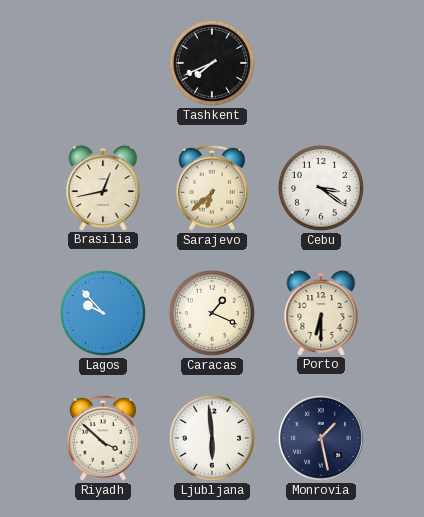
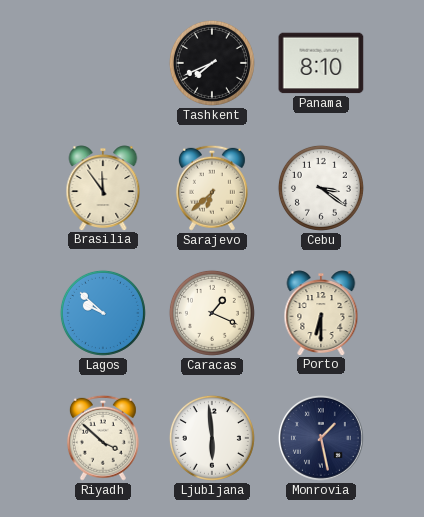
Panama: none -> 8:10
Brasilia: 12:43 -> 11:54
Lagos: 9:53 -> 9:52
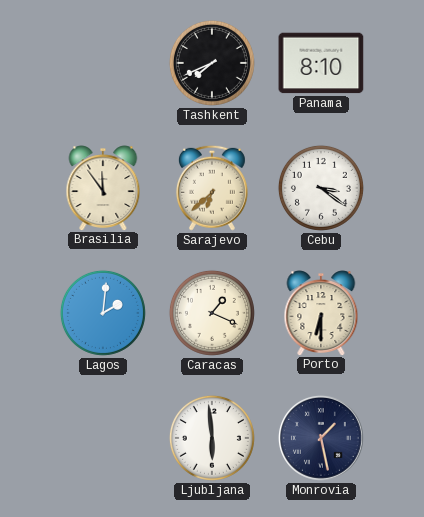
Lagos: 9:52 -> 2:01
Riyadh: 3:52 -> none
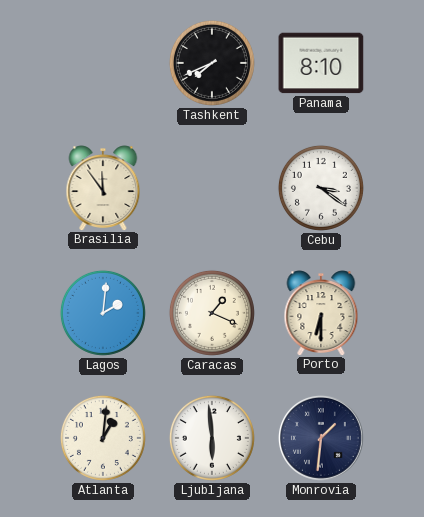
Sarajevo: 6:38 -> none
Atlanta: none -> 1:01
Monrovia: 1:28 -> 1:31
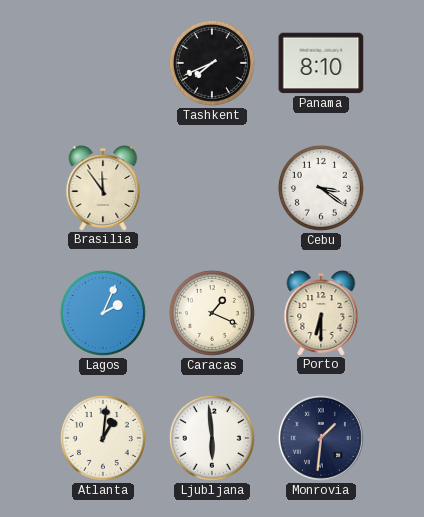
Lagos: 2:01 -> 2:04
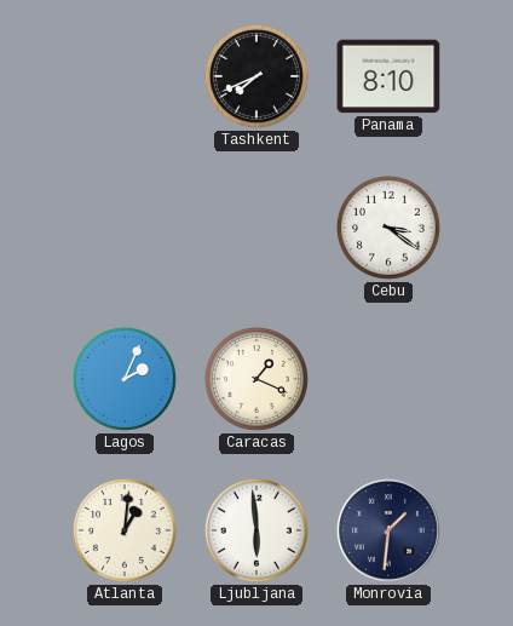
Brasilia: 11:54 -> none
Porto: 6:30 -> none
